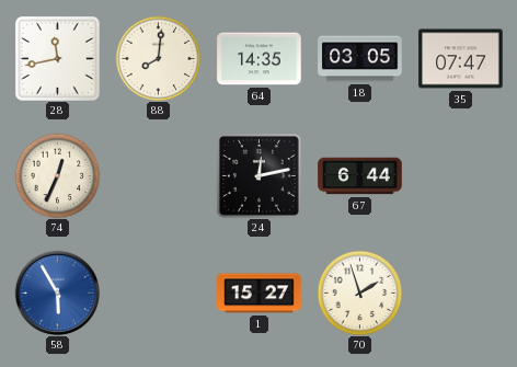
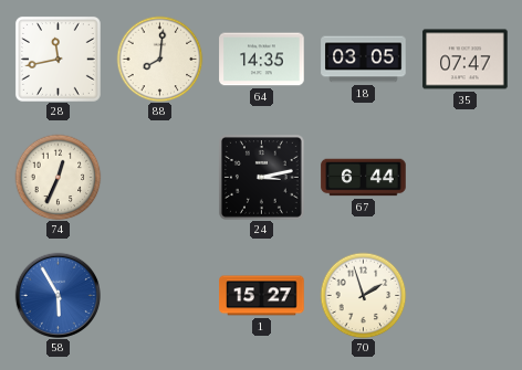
24: 12:13 -> 3:13
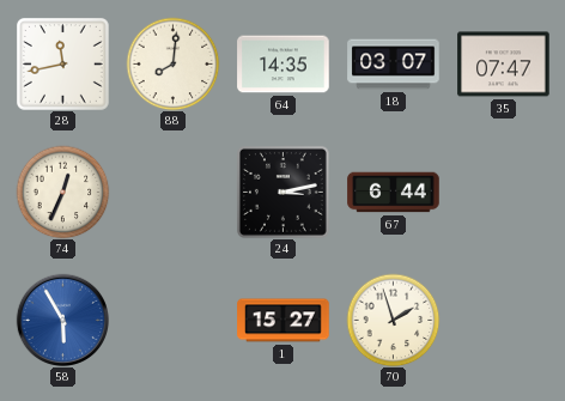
18: 03:05 -> 03:07
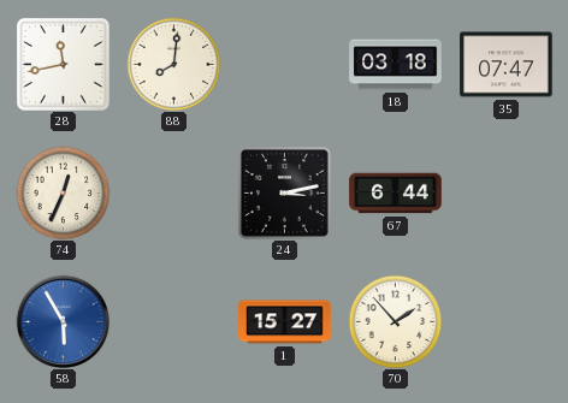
64: 14:35 -> none
18: 03:07 -> 03:18
70: 1:57 -> 1:53
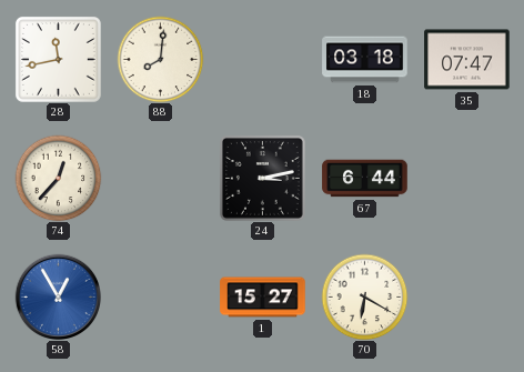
74: 12:34 -> 12:37
58: 5:55 -> 12:55
70: 1:53 -> 6:20
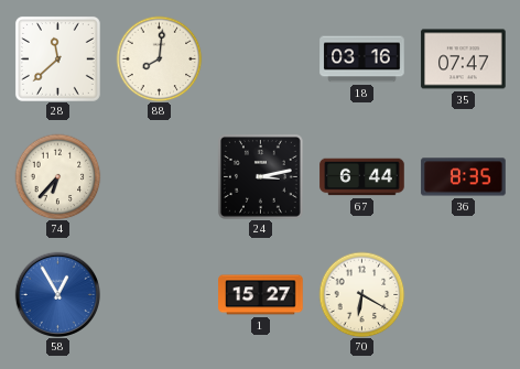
28: 11:43 -> 11:38
18: 03:18 -> 03:16
74: 12:37 -> 6:37
36: none -> 8:35
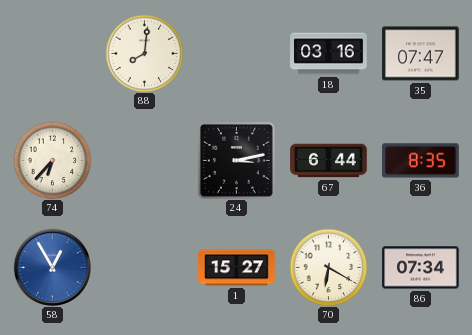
28: 11:38 -> none
86: none -> 07:34
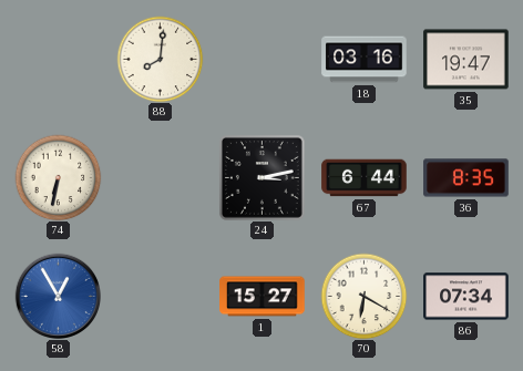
35: 07:47 -> 19:47
74: 6:37 -> 6:32
